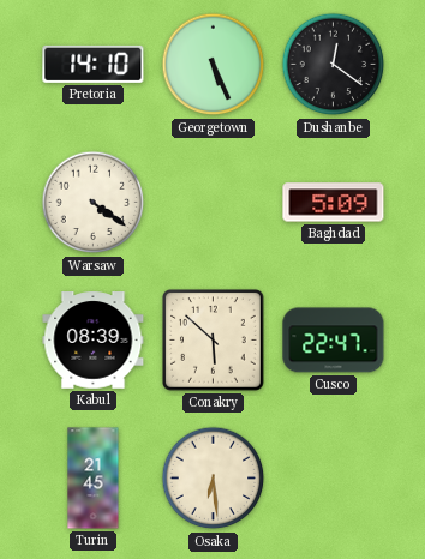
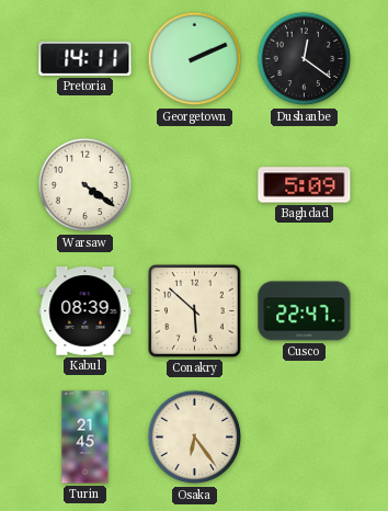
Pretoria: 14:10 -> 14:11
Georgetown: 5:26 -> 2:11
Osaka: 6:29 -> 6:24
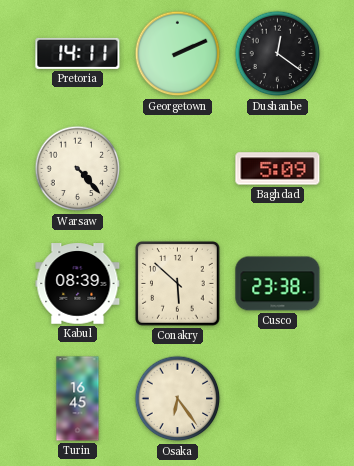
Warsaw: 4:21 -> 4:23
Cusco: 22:47 -> 23:38
Turin: 21:45 -> 16:45
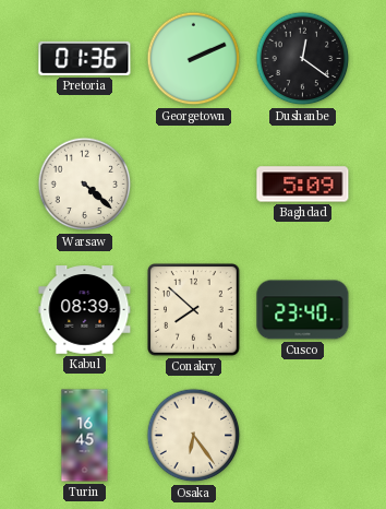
Pretoria: 14:11 -> 01:36
Warsaw: 4:23 -> 4:22
Conakry: 5:52 -> 7:52
Cusco: 23:38 -> 23:40
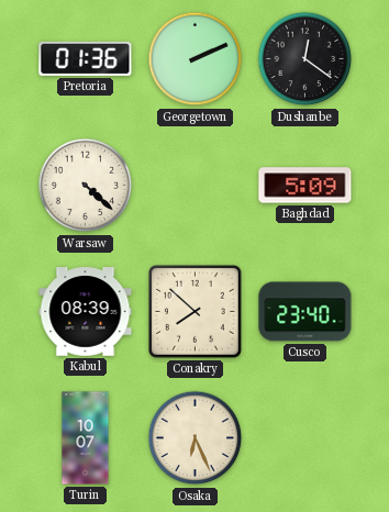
Turin: 16:45 -> 10:07
Osaka: 6:24 -> 6:26
